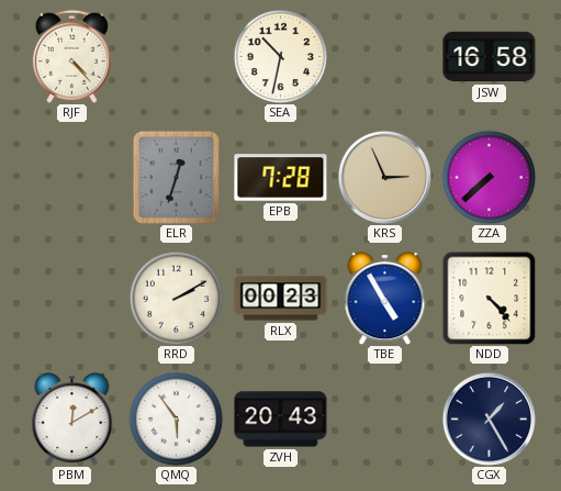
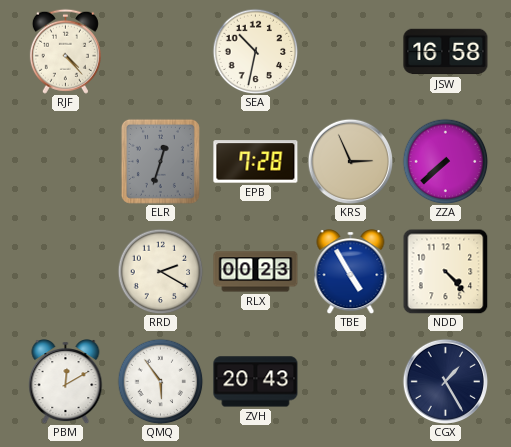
RRD: 2:10 -> 2:20
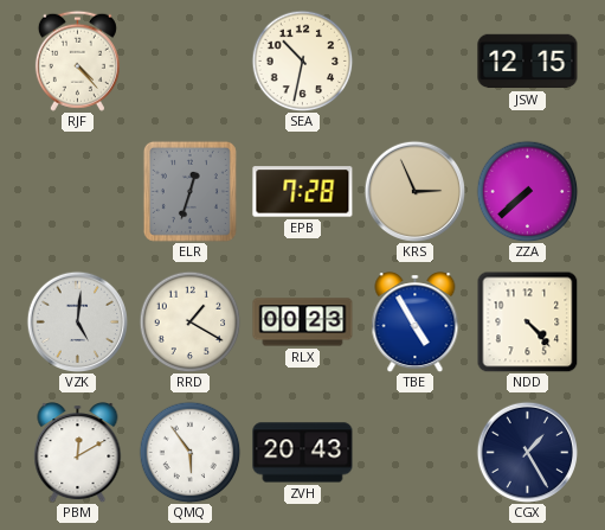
JSW: 16:58 -> 12:15
VZK: none -> 5:01
RRD: 2:20 -> 1:20
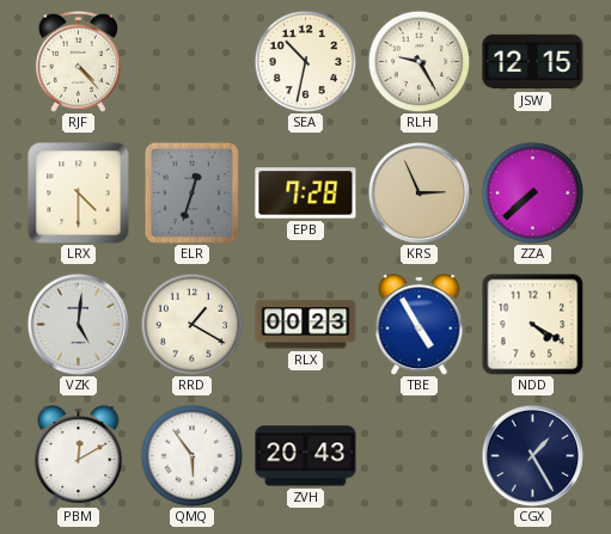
RLH: none -> 9:25
LRX: none -> 4:30
NDD: 4:23 -> 4:20
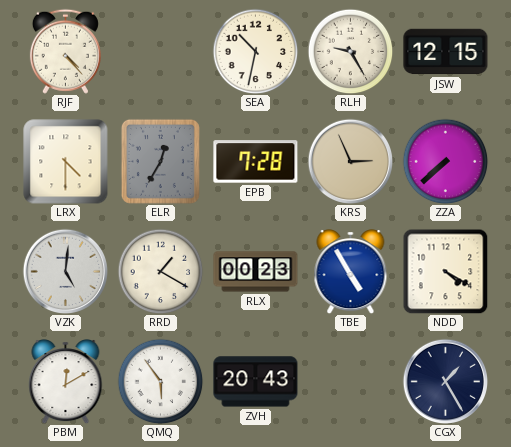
ELR: 12:33 -> 12:35
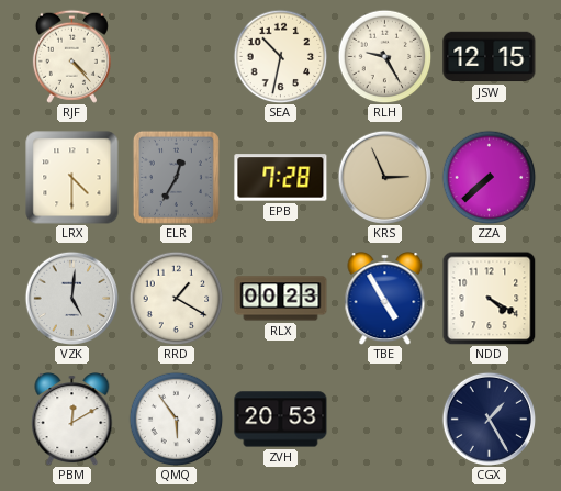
ZVH: 20:43 -> 20:53
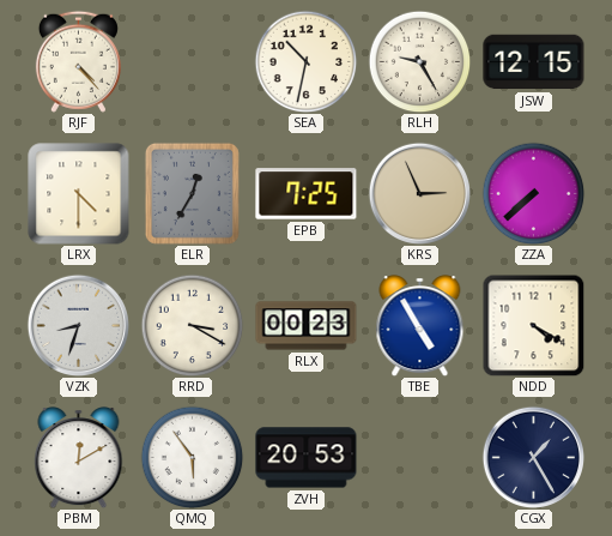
EPB: 7:28 -> 7:25
VZK: 5:01 -> 8:33
RRD: 1:20 -> 3:20
